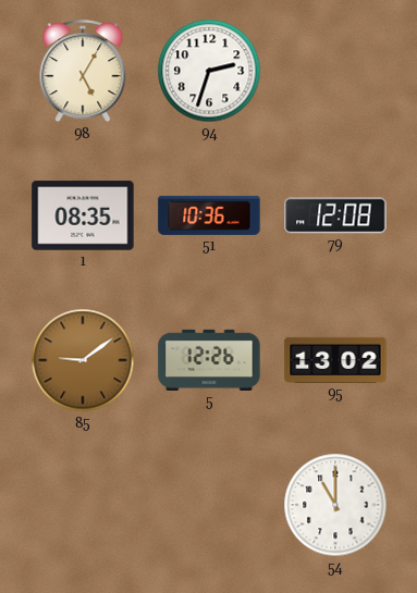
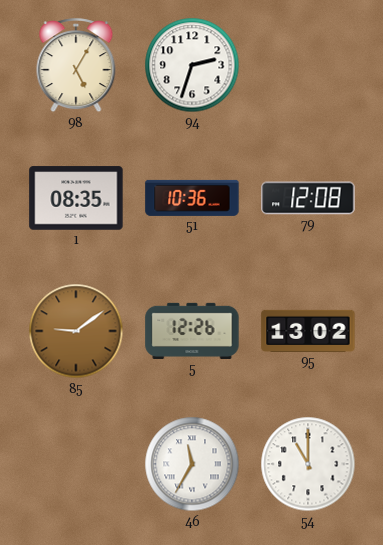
46: none -> 11:35
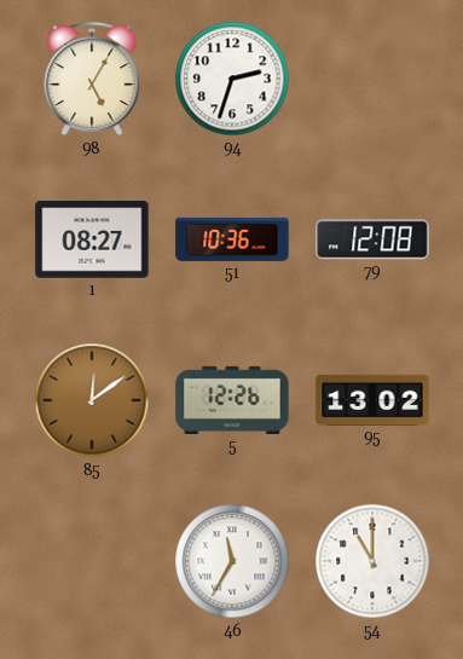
1: 08:35 -> 08:27
85: 9:09 -> 12:09
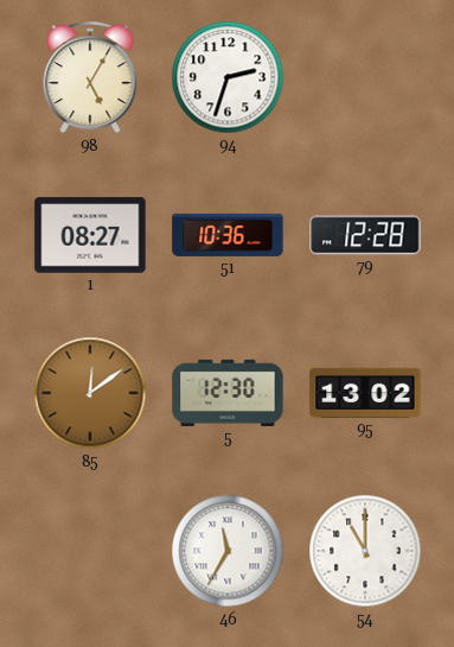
79: 12:08 -> 12:28
5: 12:26 -> 12:30
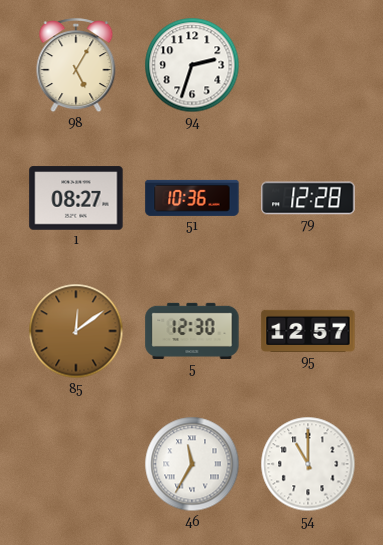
95: 13:02 -> 12:57
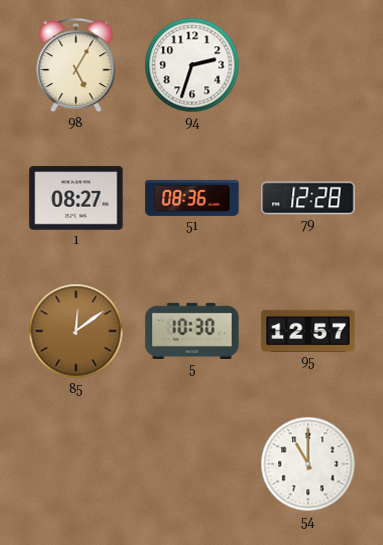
51: 10:36 -> 08:36
5: 12:30 -> 10:30
46: 11:35 -> none
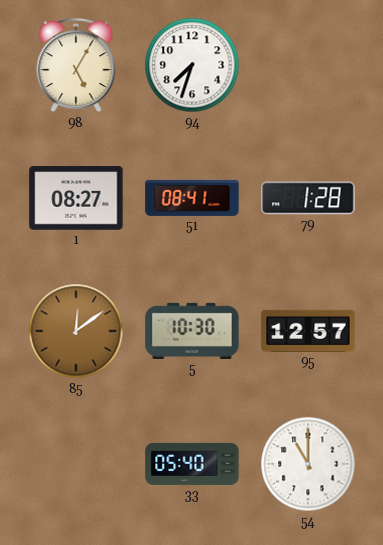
94: 2:33 -> 7:33
51: 08:36 -> 08:41
79: 12:28 -> 1:28
33: none -> 05:40
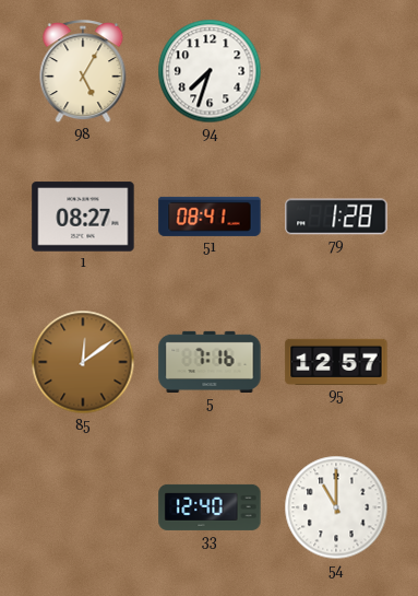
5: 10:30 -> 7:16
33: 05:40 -> 12:40
